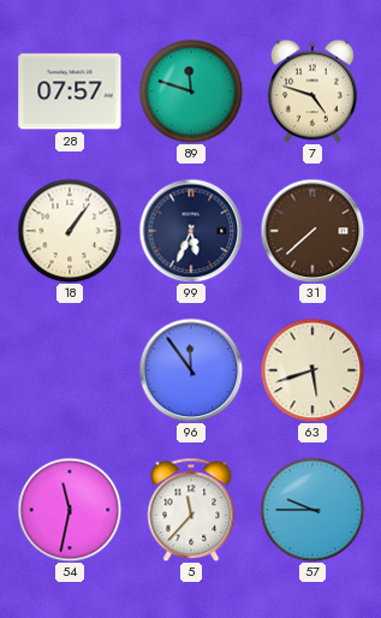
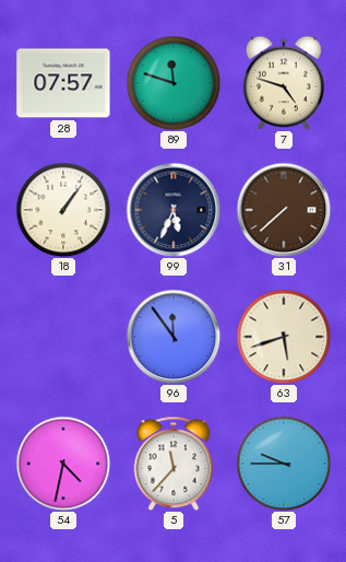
54: 11:32 -> 4:32
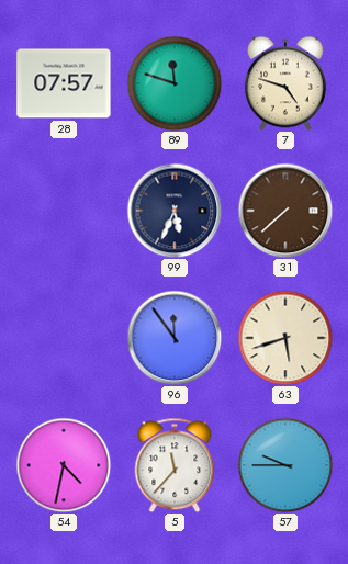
18: 1:06 -> none
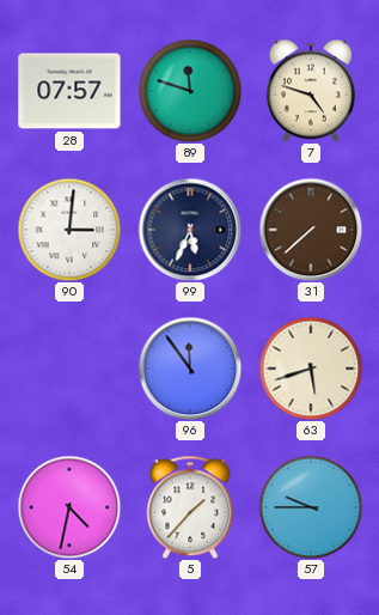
90: none -> 3:01
5: 11:37 -> 1:37
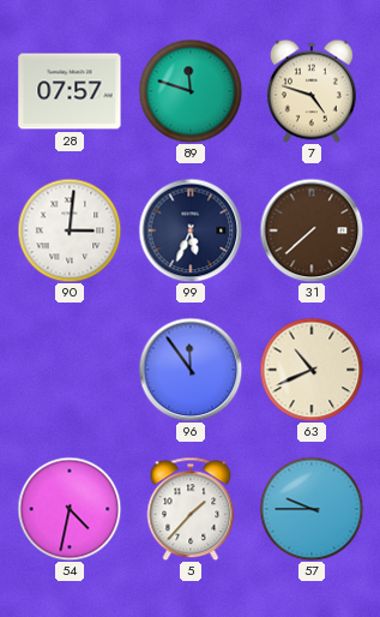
63: 5:42 -> 10:41
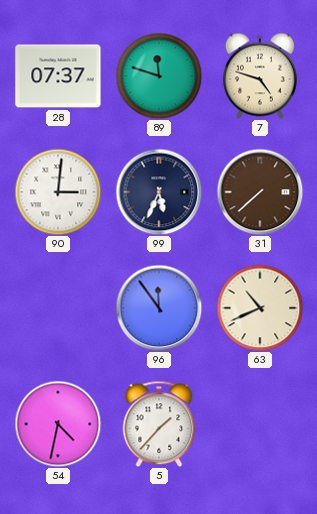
28: 07:57 -> 07:37
57: 9:45 -> none
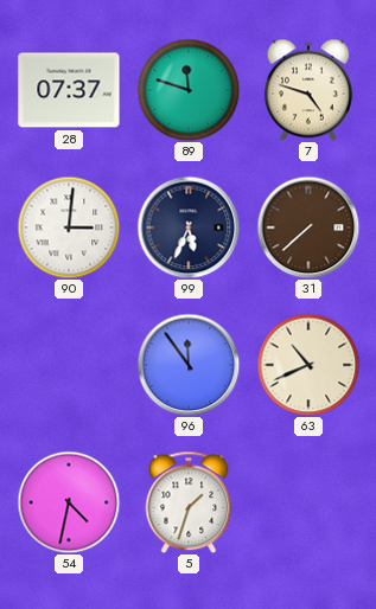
5: 1:37 -> 1:33
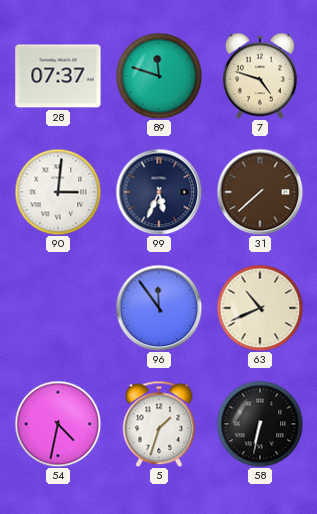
58: none -> 6:32
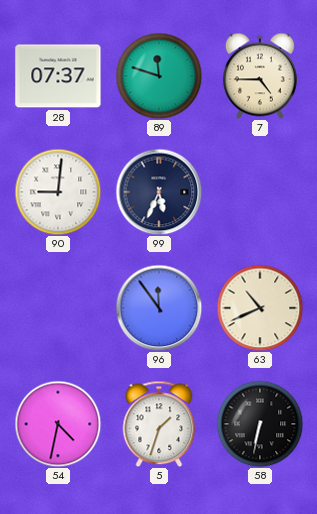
7: 4:48 -> 4:45
90: 3:01 -> 9:01
31: 7:38 -> none
